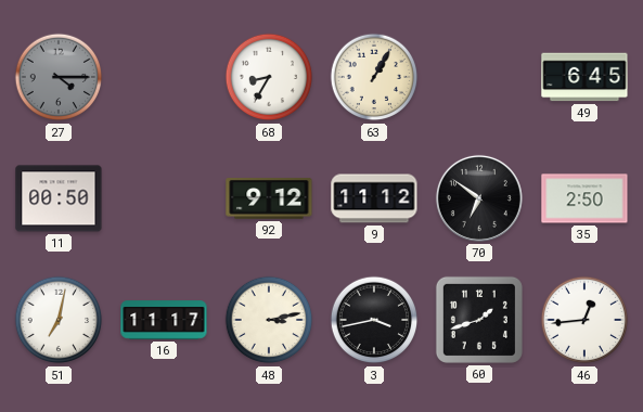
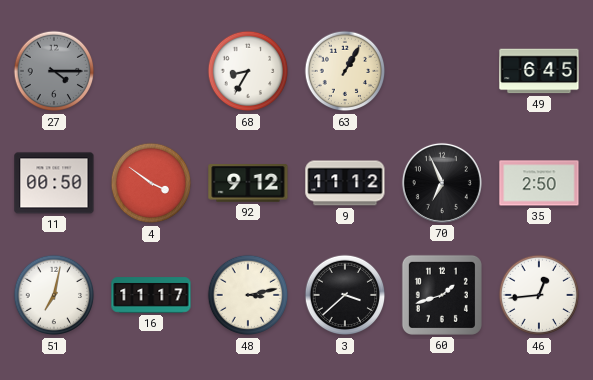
4: none -> 3:51
70: 6:51 -> 6:56
3: 3:43 -> 3:38
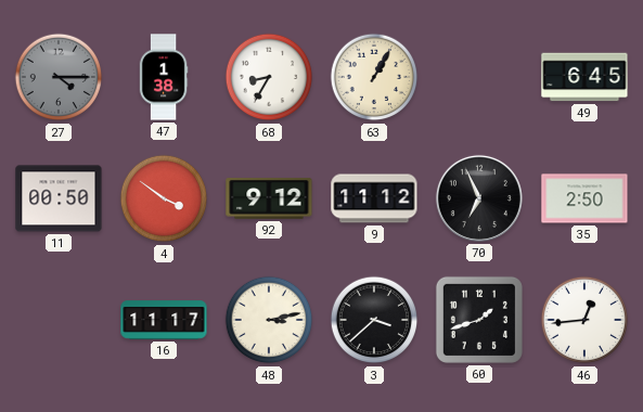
47: none -> 1:38
51: 7:02 -> none
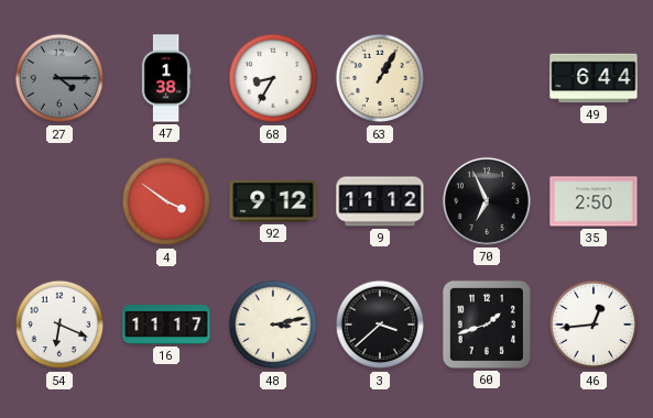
49: 6:45 -> 6:44
11: 00:50 -> none
54: none -> 6:19
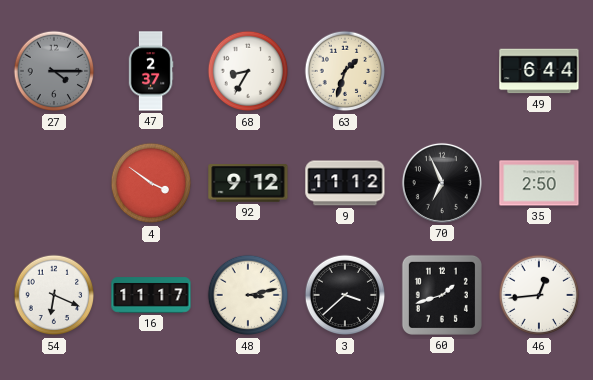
47: 1:38 -> 2:37
63: 1:05 -> 1:33
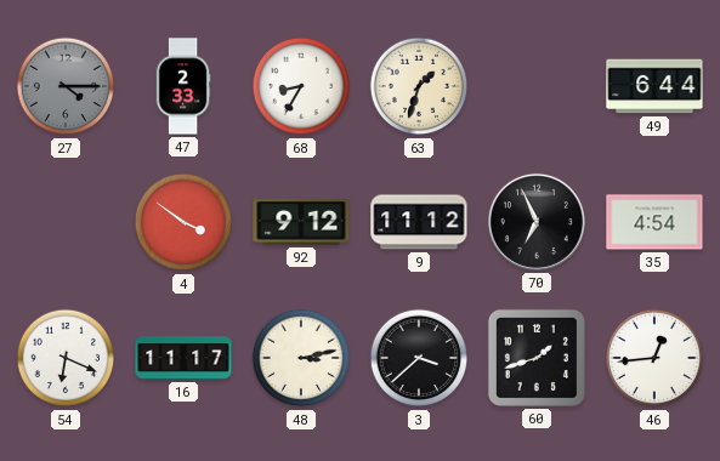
47: 2:37 -> 2:33
35: 2:50 -> 4:54
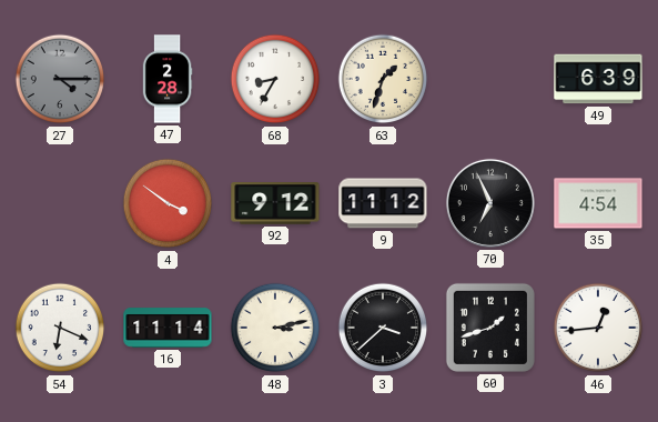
47: 2:33 -> 2:28
49: 6:44 -> 6:39
16: 11:17 -> 11:14
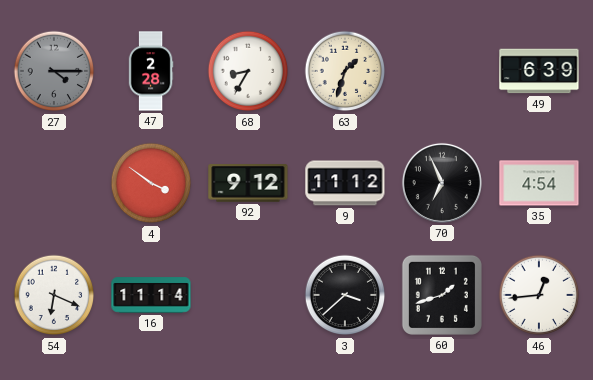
48: 3:13 -> none
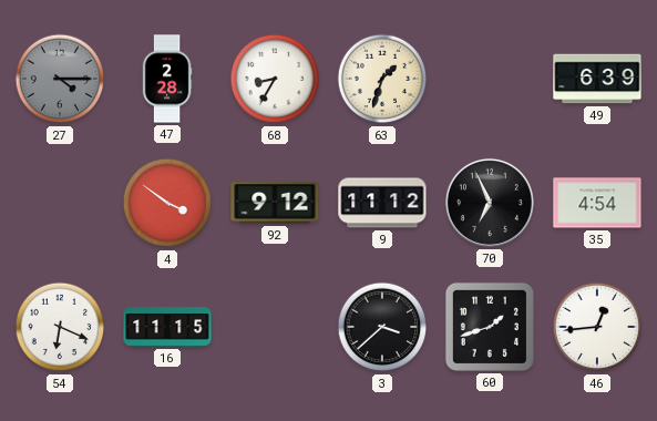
16: 11:14 -> 11:15
